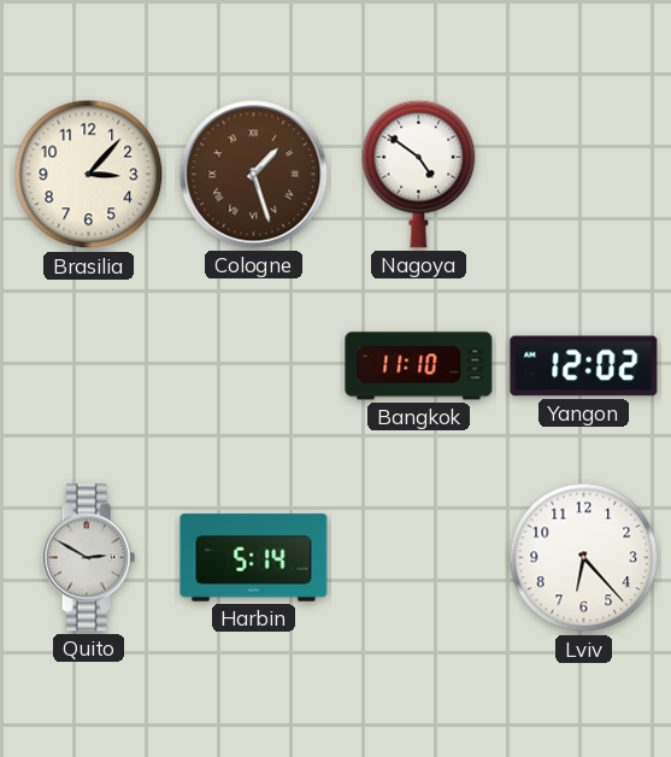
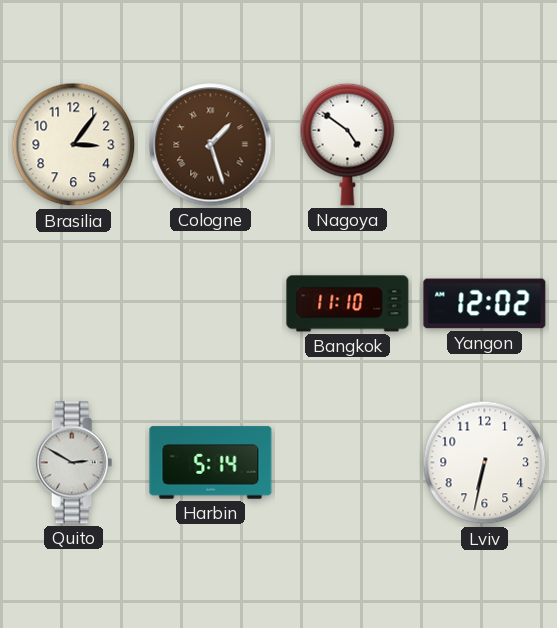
Brasilia: 3:07 -> 3:06
Lviv: 6:23 -> 6:32
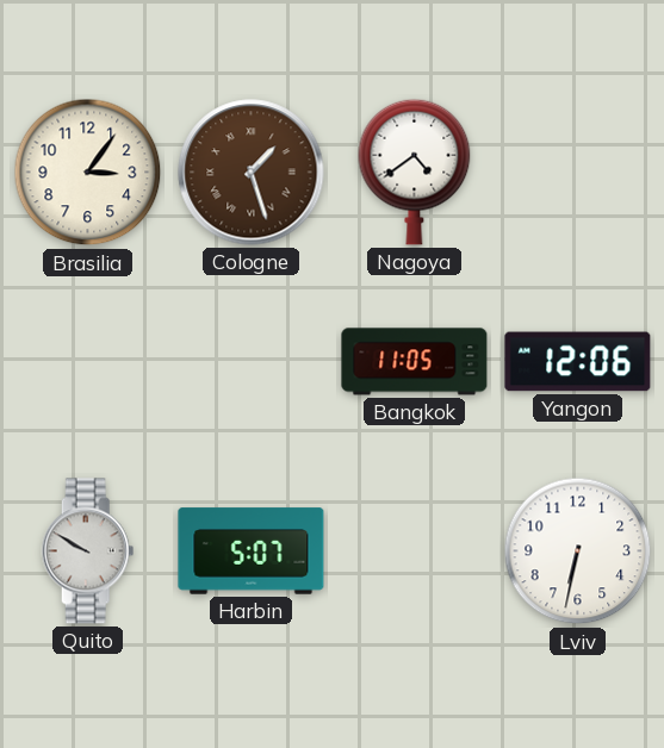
Nagoya: 4:51 -> 4:39
Bangkok: 11:10 -> 11:05
Yangon: 12:02 -> 12:06
Quito: 2:50 -> 9:50
Harbin: 5:14 -> 5:07
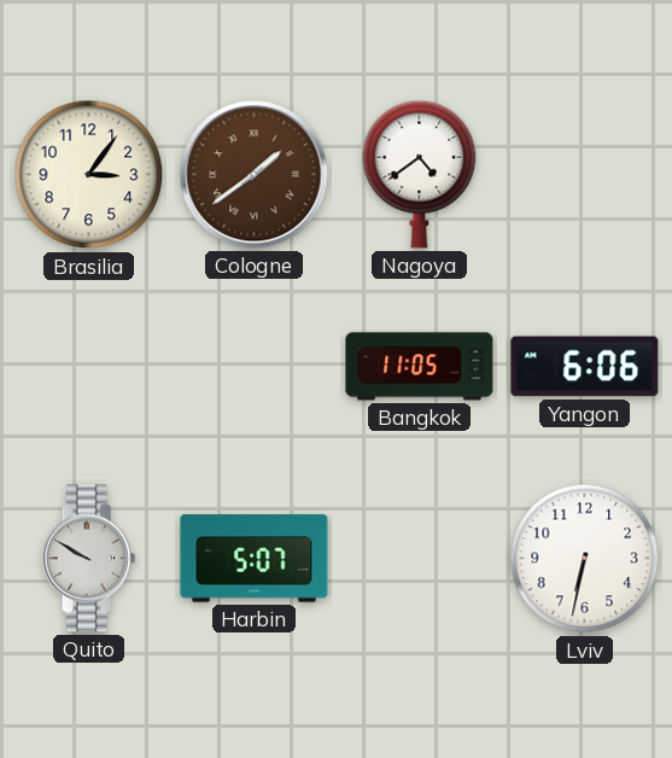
Cologne: 1:27 -> 1:39
Yangon: 12:06 -> 6:06
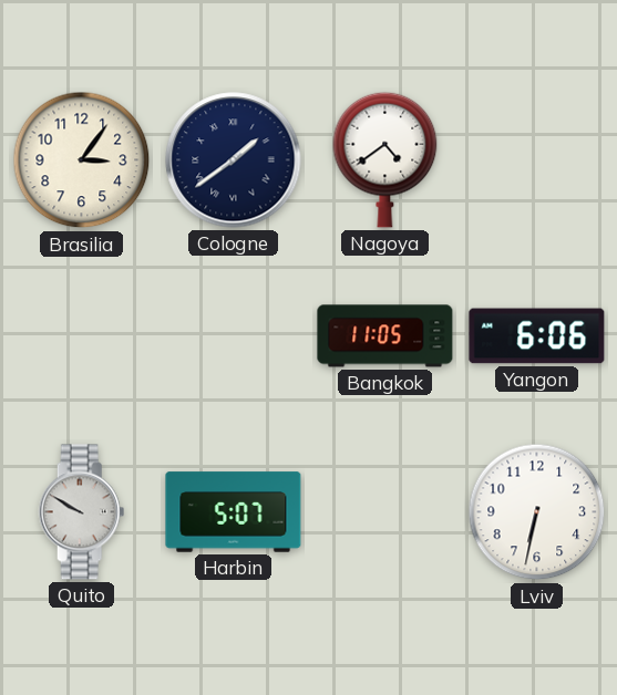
Cologne dial: brown -> navy
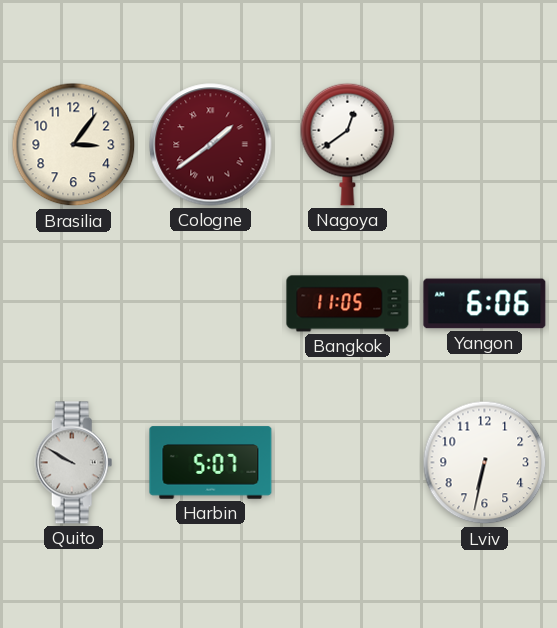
Cologne dial: navy -> burgundy
Nagoya: 4:39 -> 12:39
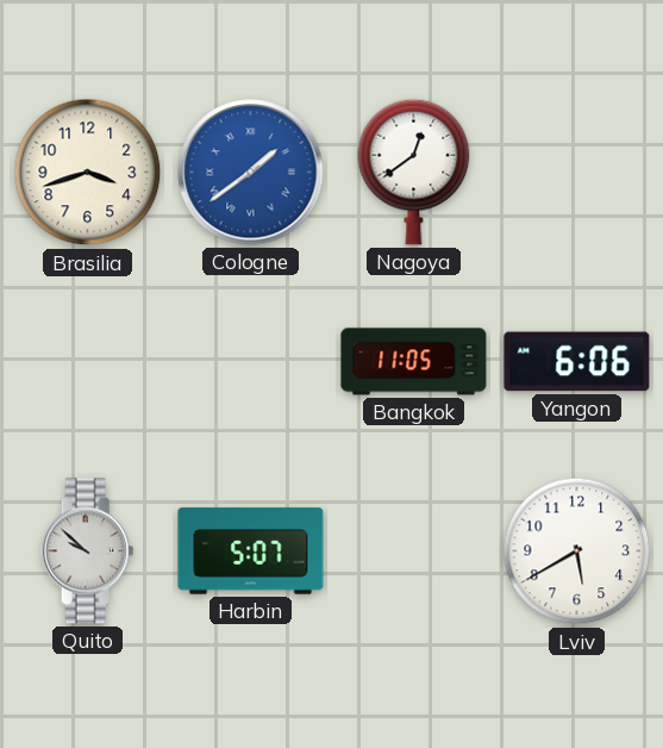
Brasilia: 3:06 -> 3:42
Cologne dial: burgundy -> blue
Quito: 9:50 -> 9:52
Lviv: 6:32 -> 5:40
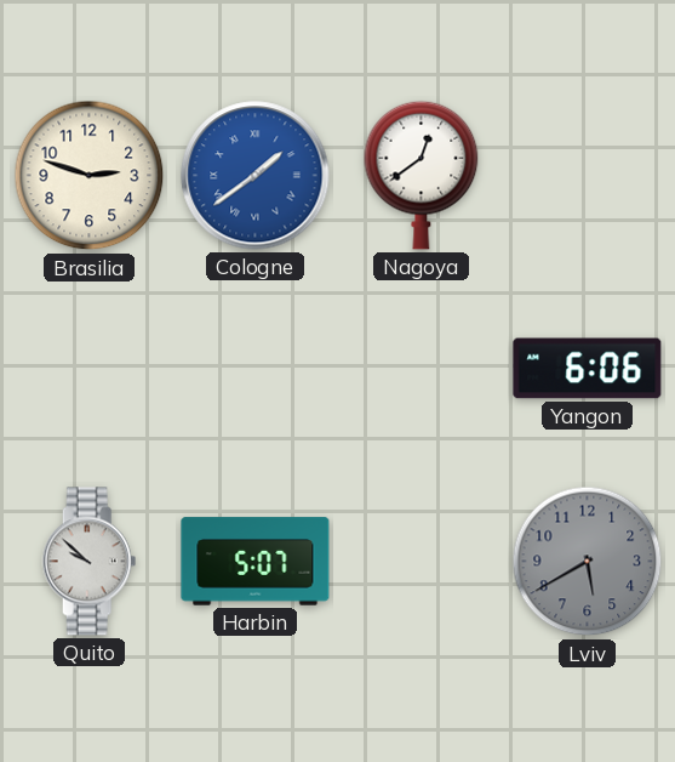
Brasilia: 3:42 -> 2:48
Bangkok: 11:05 -> none
Lviv dial: white -> grey
